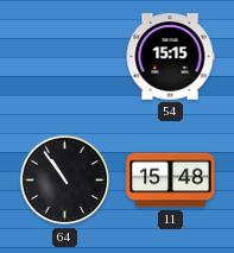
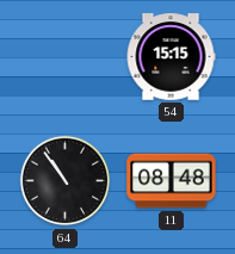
11: 15:48 -> 08:48
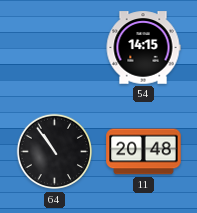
54: 15:15 -> 14:15
11: 08:48 -> 20:48
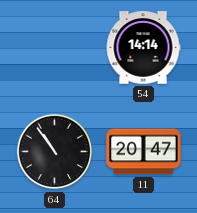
54: 14:15 -> 14:14
11: 20:48 -> 20:47
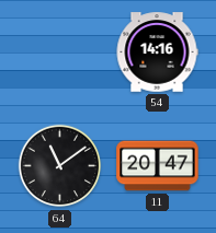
54: 14:14 -> 14:16
64: 10:54 -> 11:09
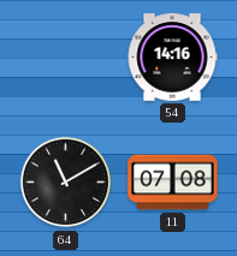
64: 11:09 -> 11:10
11: 20:47 -> 07:08
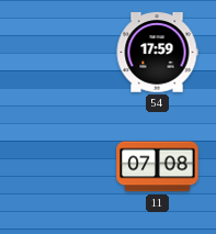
54: 14:16 -> 17:59
64: 11:10 -> none
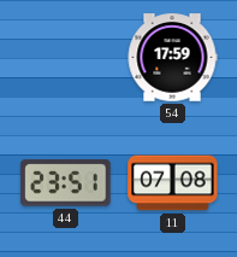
44: none -> 23:51
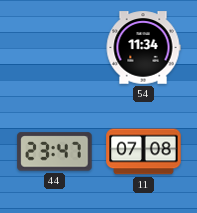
54: 17:59 -> 11:34
44: 23:51 -> 23:47
